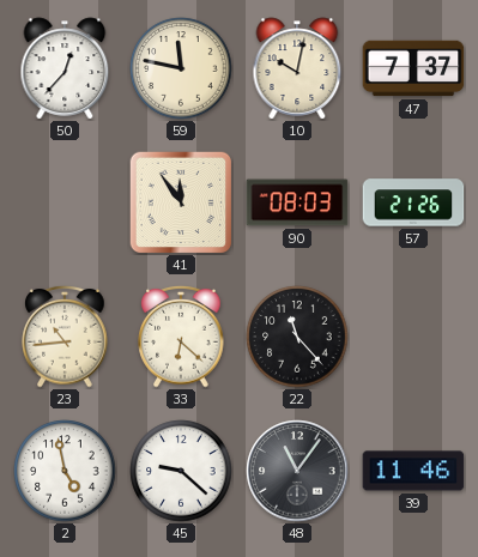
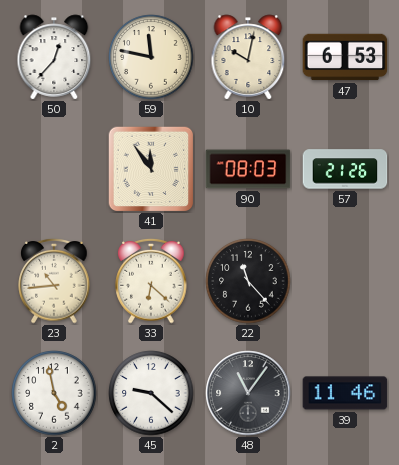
47: 7:37 -> 6:53
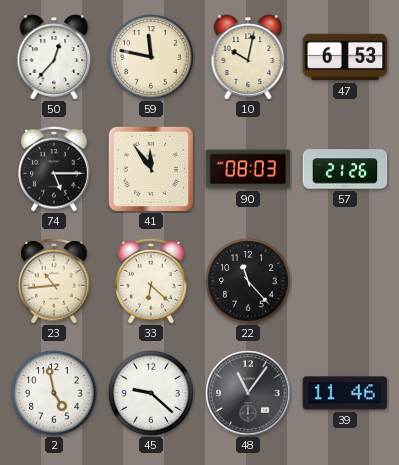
74: none -> 5:15
